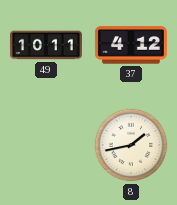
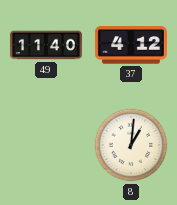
49: 10:11 -> 11:40
8: 1:43 -> 1:01
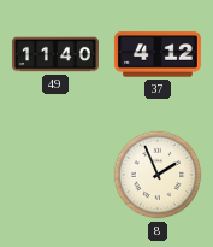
8: 1:01 -> 1:56
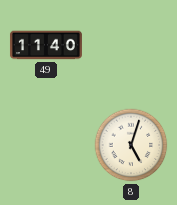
37: 4:12 -> none
8: 1:56 -> 5:03
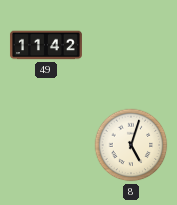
49: 11:40 -> 11:42
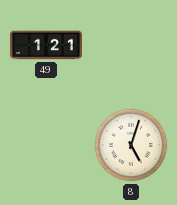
49: 11:42 -> 1:21
